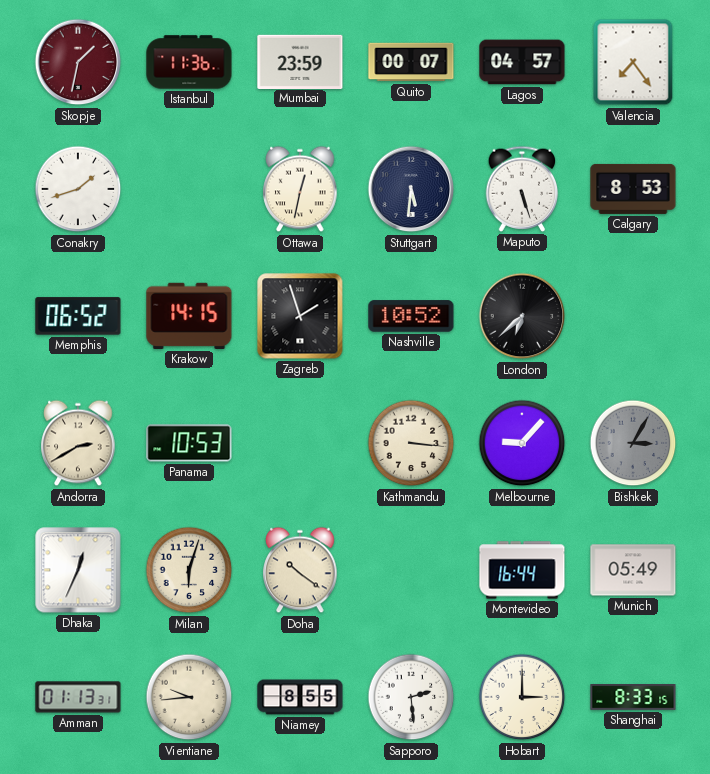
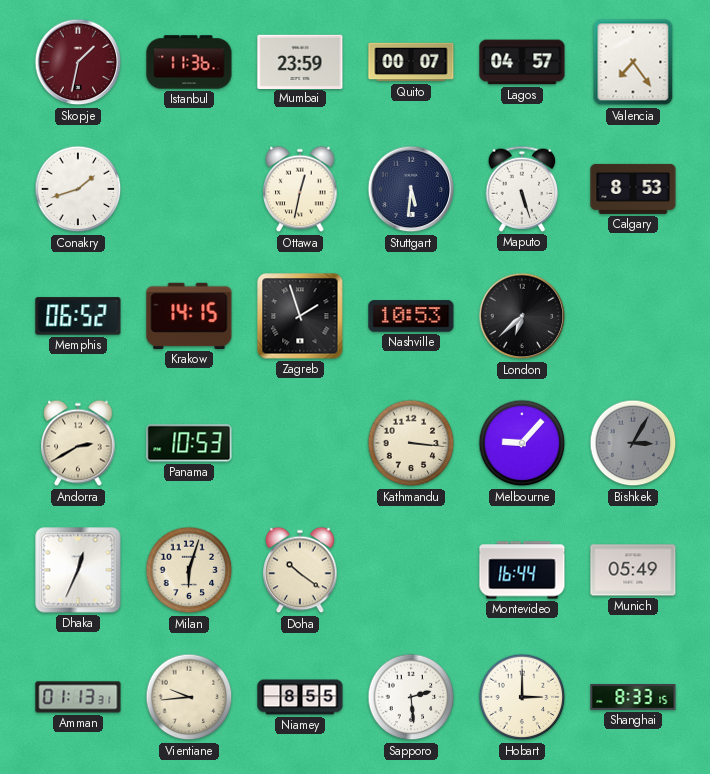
Nashville: 10:52 -> 10:53
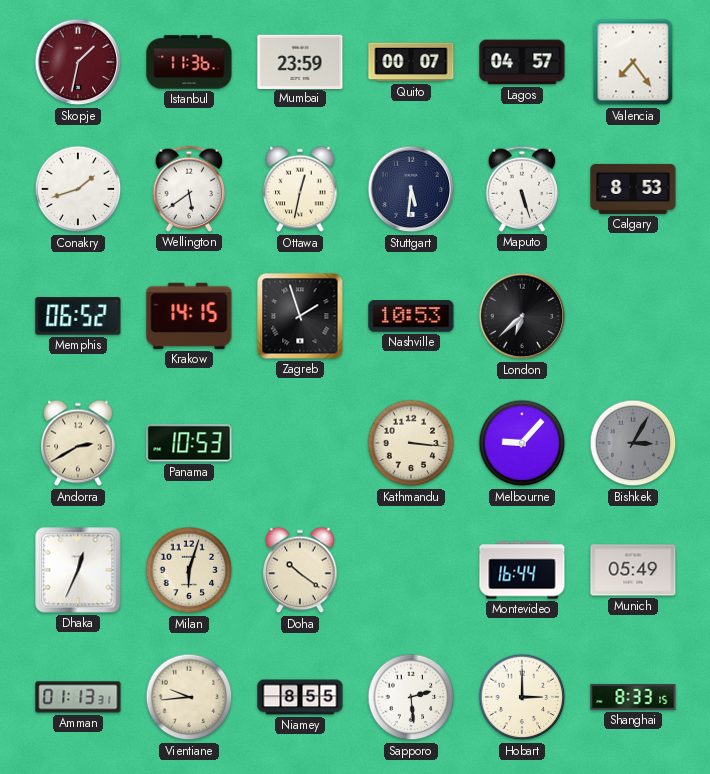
Wellington: none -> 5:39
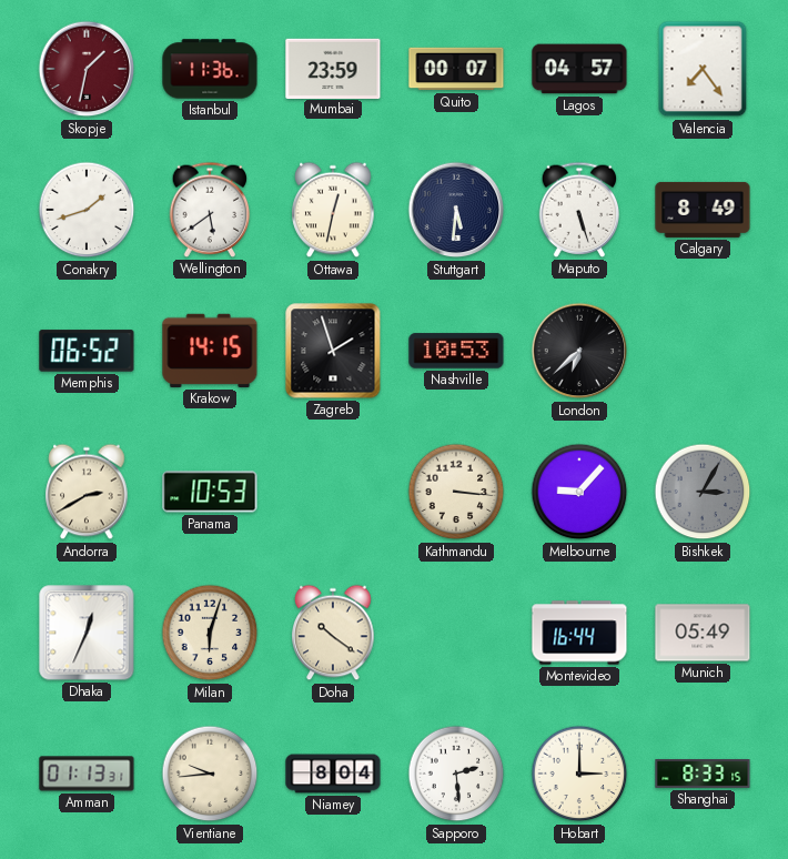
Calgary: 8:53 -> 8:49
Niamey: 8:55 -> 8:04
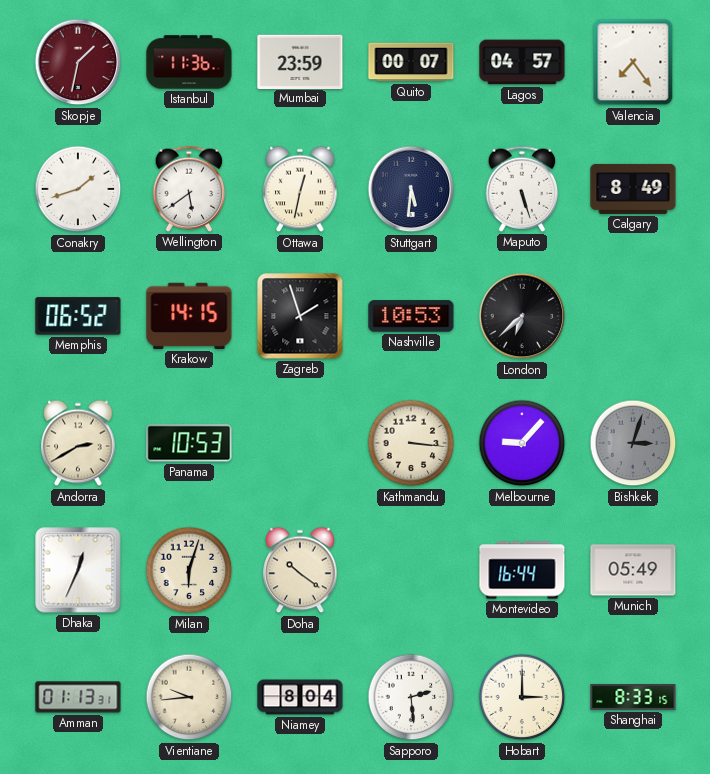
Bishkek: 3:05 -> 3:03
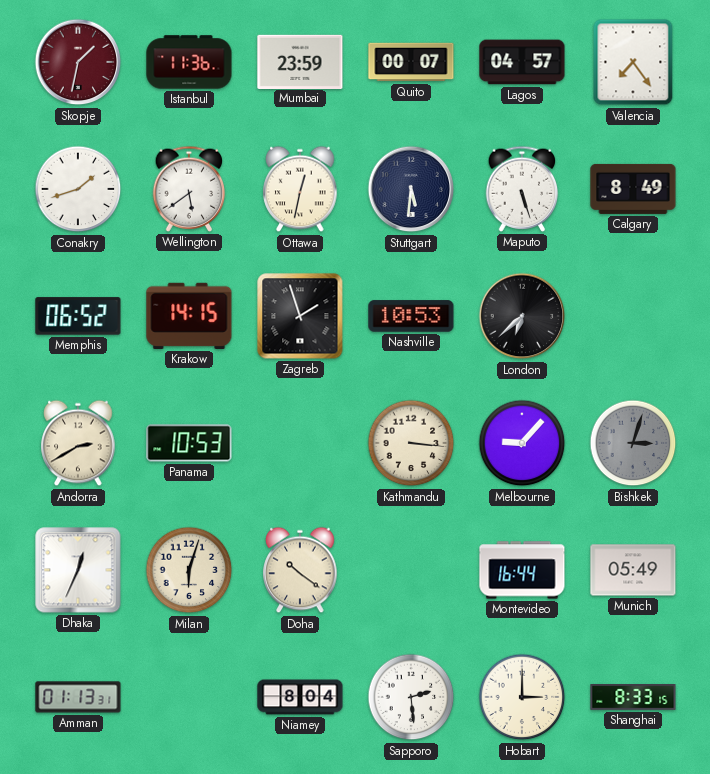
Vientiane: 9:44 -> none
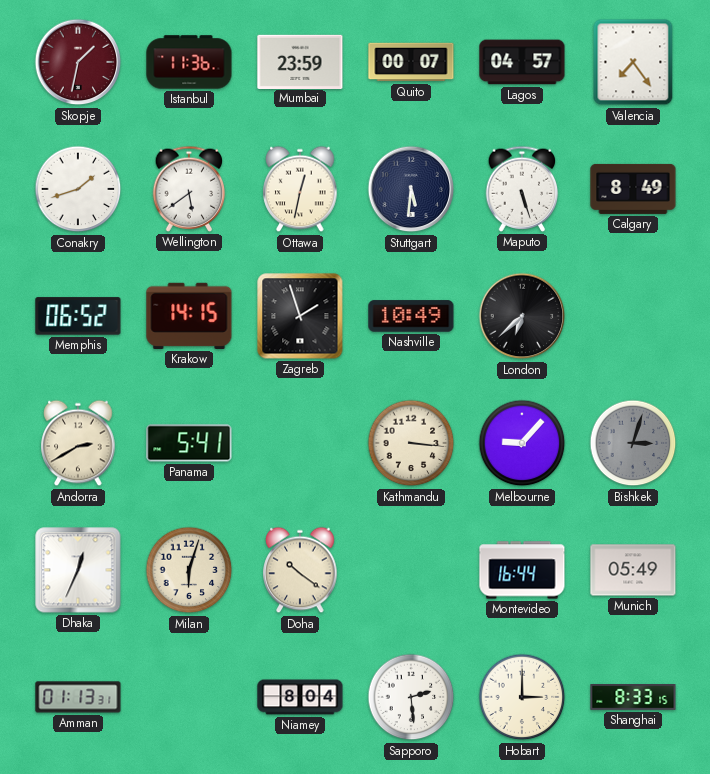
Nashville: 10:53 -> 10:49
Panama: 10:53 -> 5:41
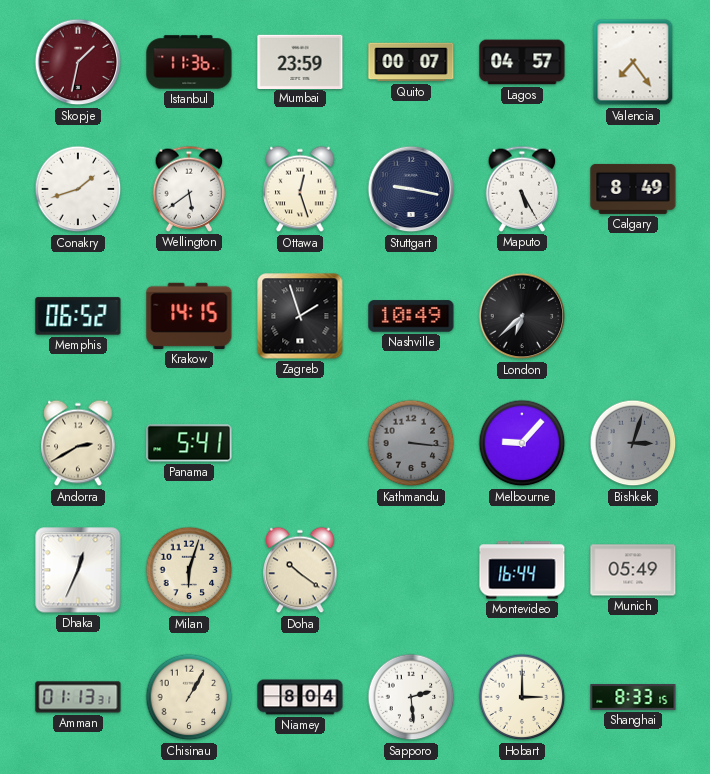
Ottawa: 12:32 -> 12:27
Stuttgart: 5:31 -> 9:17
Maputo: 5:27 -> 5:25
Kathmandu dial: cream -> grey
Chisinau: none -> 1:05
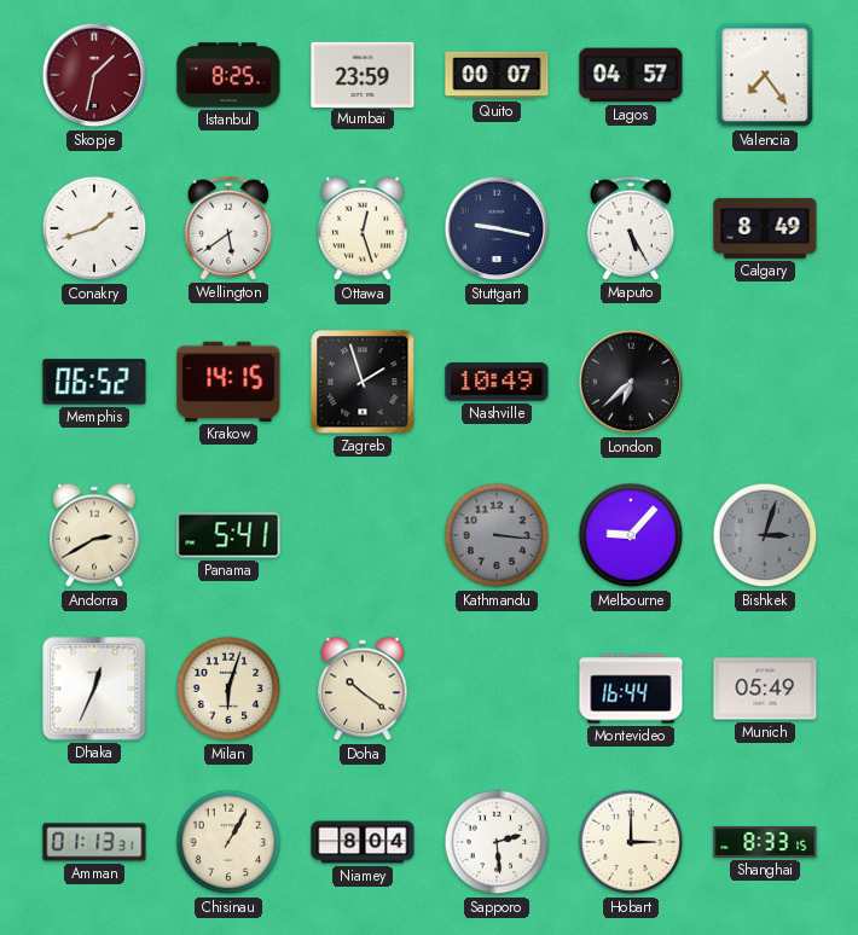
Istanbul: 11:36 -> 8:25
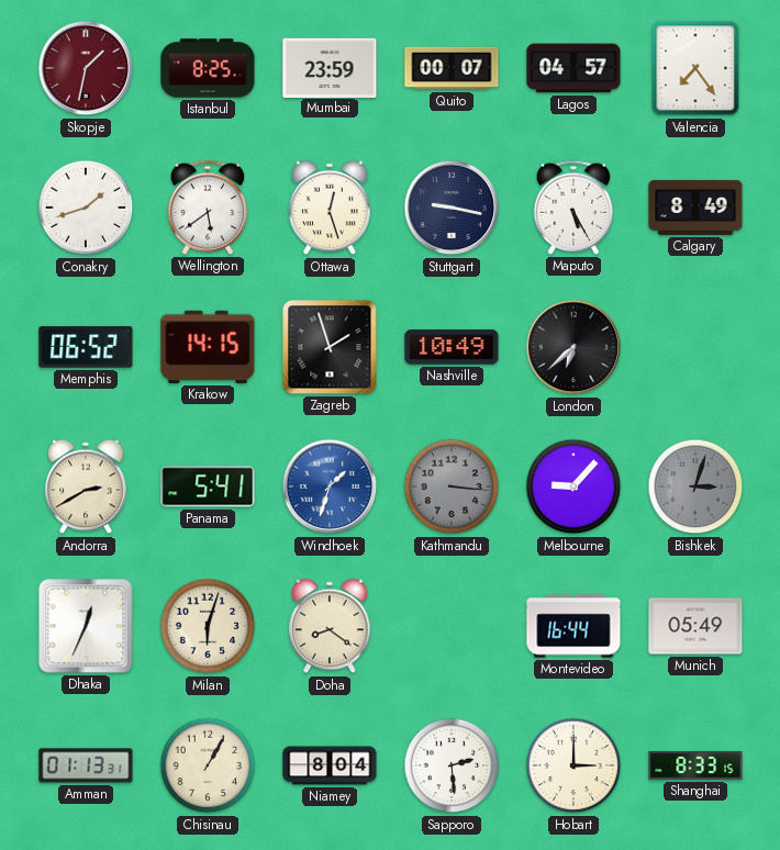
Windhoek: none -> 1:33
Doha: 10:21 -> 8:21
